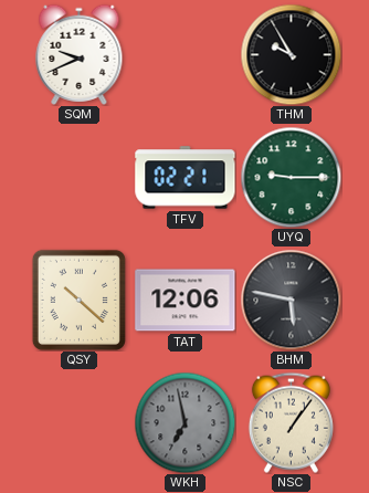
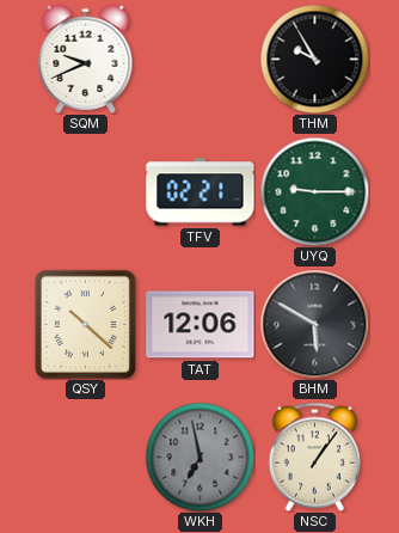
BHM: 5:47 -> 5:50
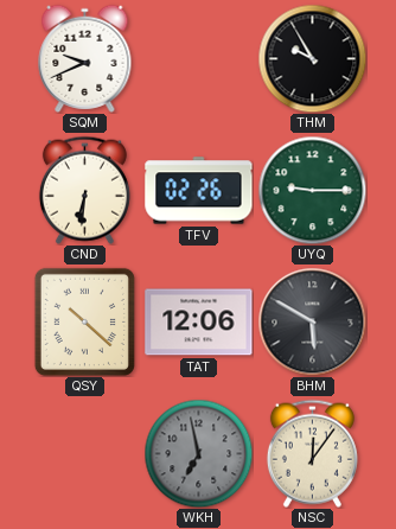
CND: none -> 6:31
TFV: 02:21 -> 02:26
NSC: 1:06 -> 12:06
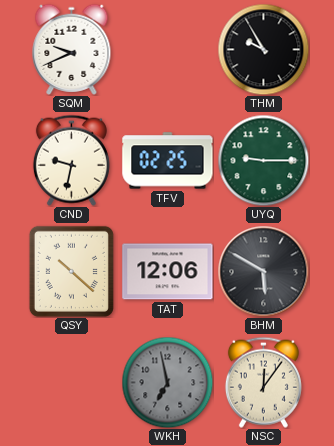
CND: 6:31 -> 9:32
TFV: 02:26 -> 02:25
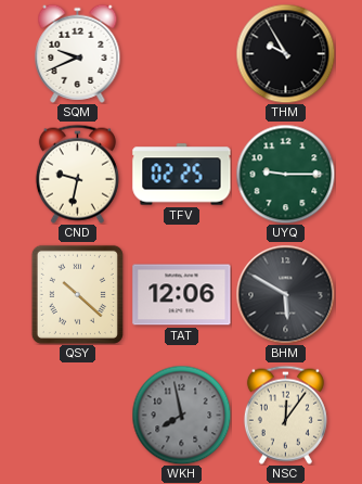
WKH: 6:58 -> 7:58
